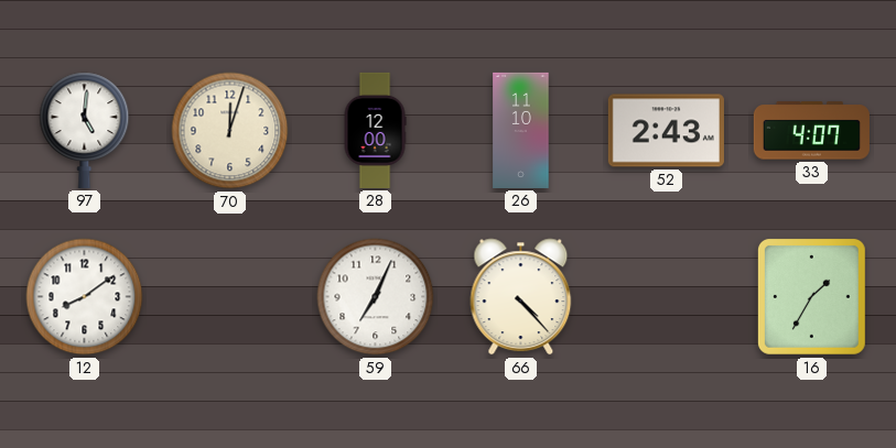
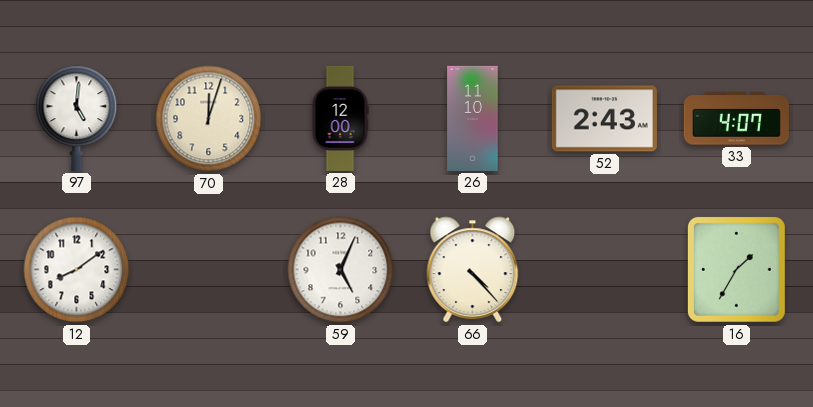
59: 7:04 -> 5:04
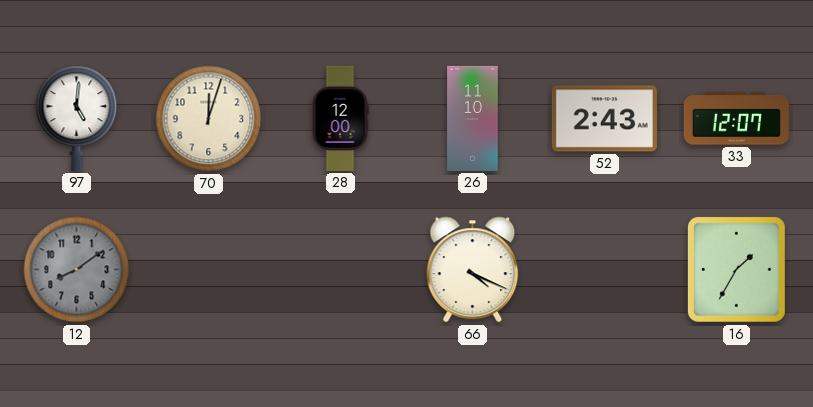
33: 4:07 -> 12:07
12 dial: white -> grey
59: 5:04 -> none
66: 4:23 -> 4:19
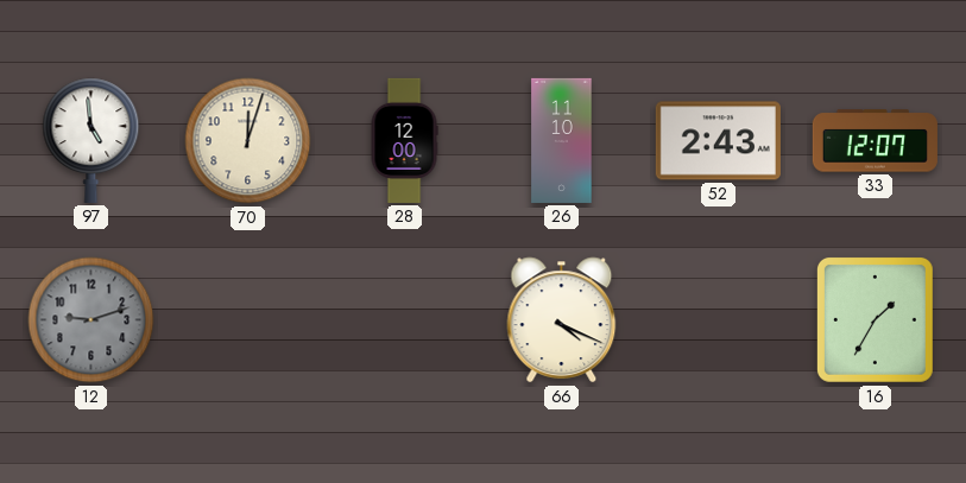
97: 5:01 -> 4:59
12: 8:09 -> 9:12
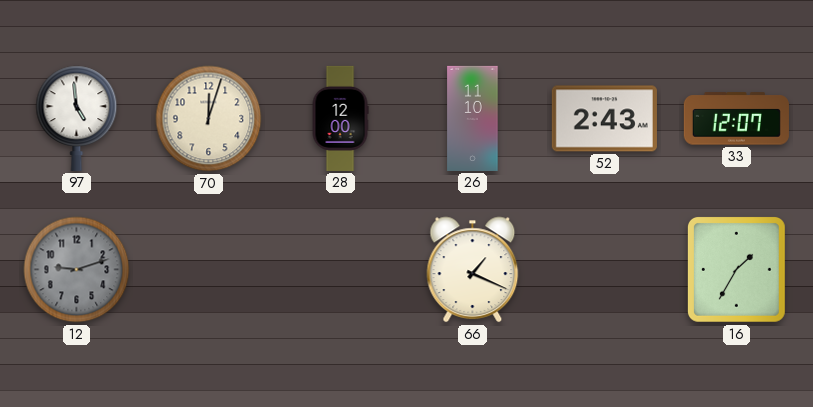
66: 4:19 -> 1:19
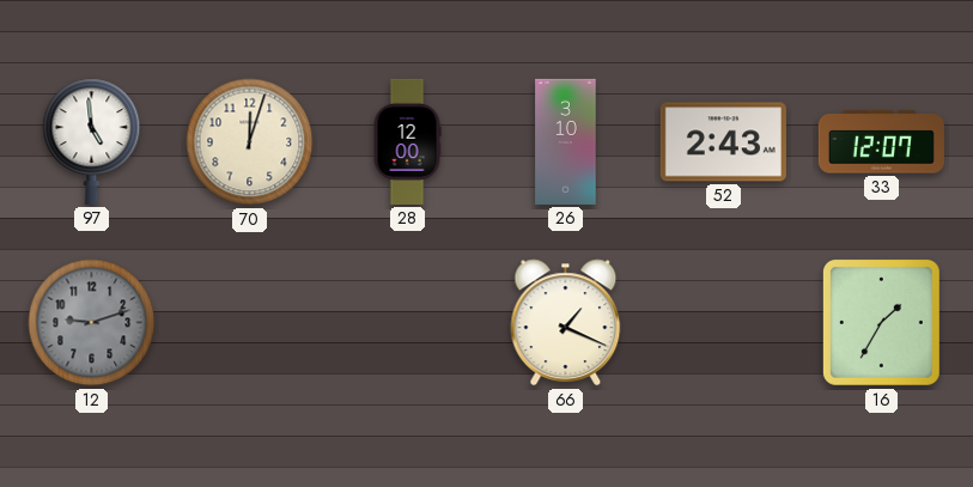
26: 11:10 -> 3:10
